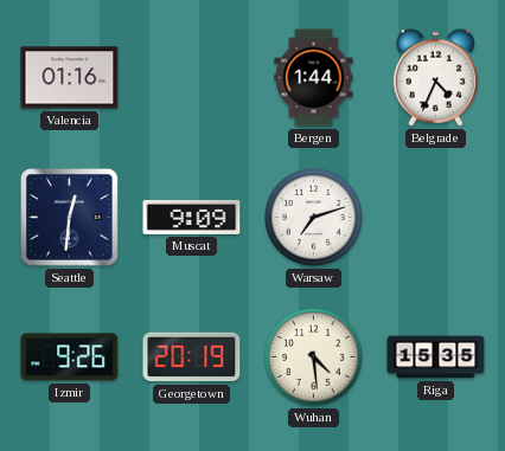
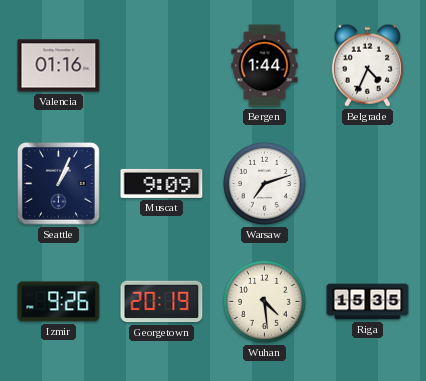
Seattle: 12:31 -> 1:04
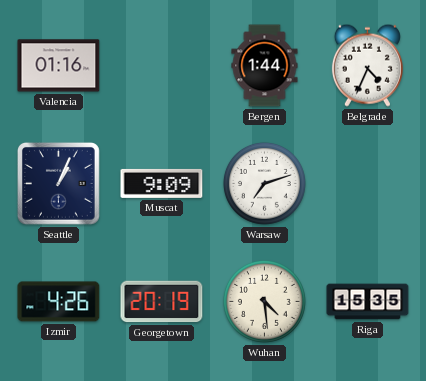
Izmir: 9:26 -> 4:26
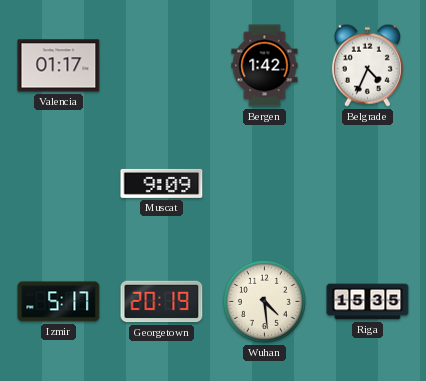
Valencia: 01:16 -> 01:17
Bergen: 1:44 -> 1:42
Seattle: 1:04 -> none
Warsaw: 7:12 -> none
Izmir: 4:26 -> 5:17
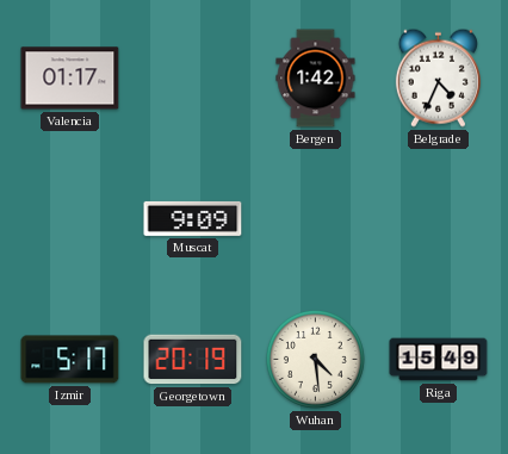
Riga: 15:35 -> 15:49
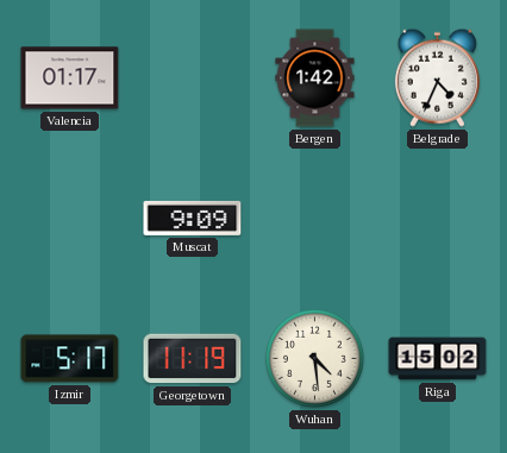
Georgetown: 20:19 -> 11:19
Riga: 15:49 -> 15:02
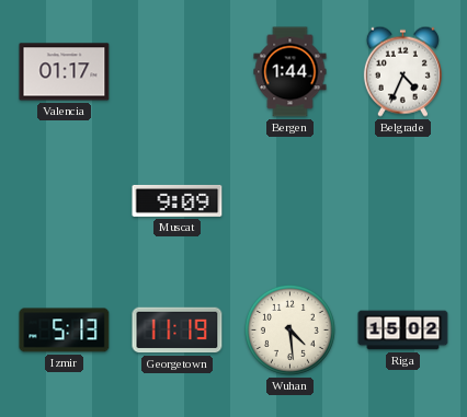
Bergen: 1:42 -> 1:44
Izmir: 5:17 -> 5:13
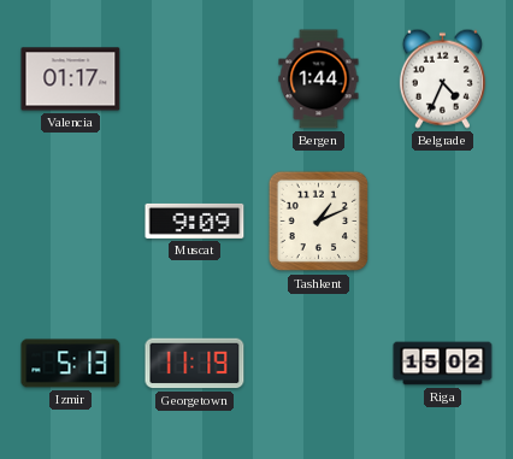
Tashkent: none -> 1:11
Wuhan: 4:29 -> none
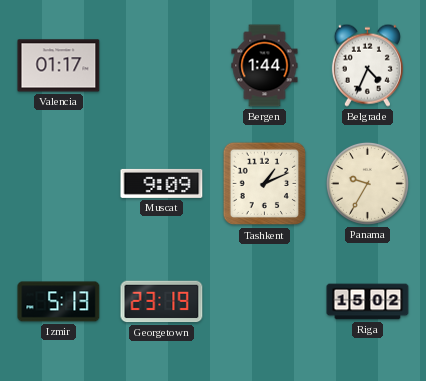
Panama: none -> 9:35
Georgetown: 11:19 -> 23:19
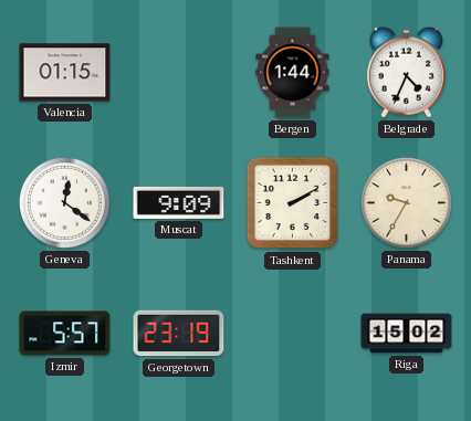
Valencia: 01:17 -> 01:15
Geneva: none -> 12:21
Tashkent: 1:11 -> 2:10
Izmir: 5:13 -> 5:57
